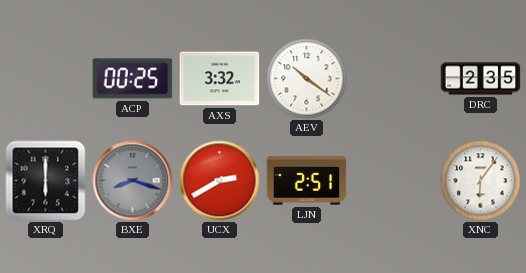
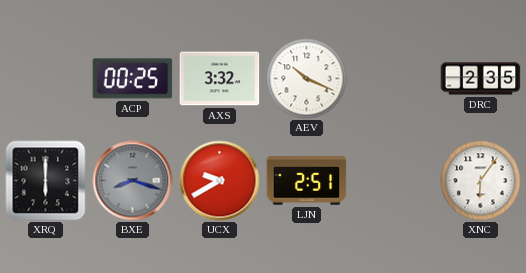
AEV: 10:21 -> 10:19
UCX: 2:40 -> 9:40
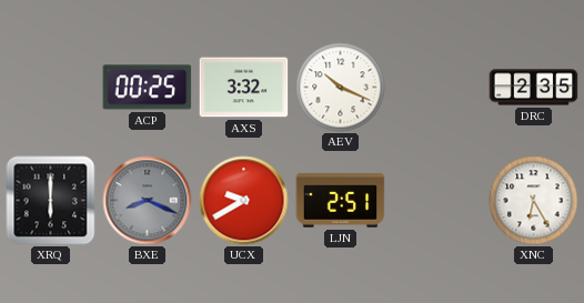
BXE: 8:18 -> 8:19
XNC: 6:06 -> 6:25
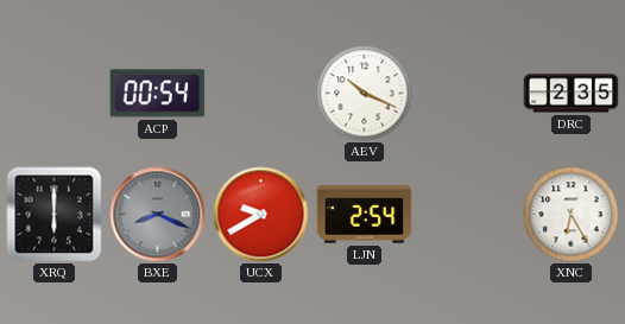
ACP: 00:25 -> 00:54
AXS: 3:32 -> none
LJN: 2:51 -> 2:54
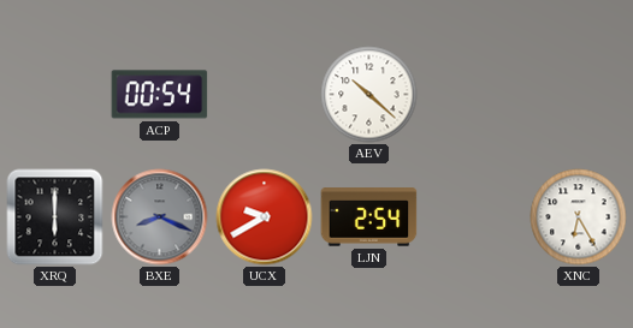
AEV: 10:19 -> 10:22
DRC: 2:35 -> none
